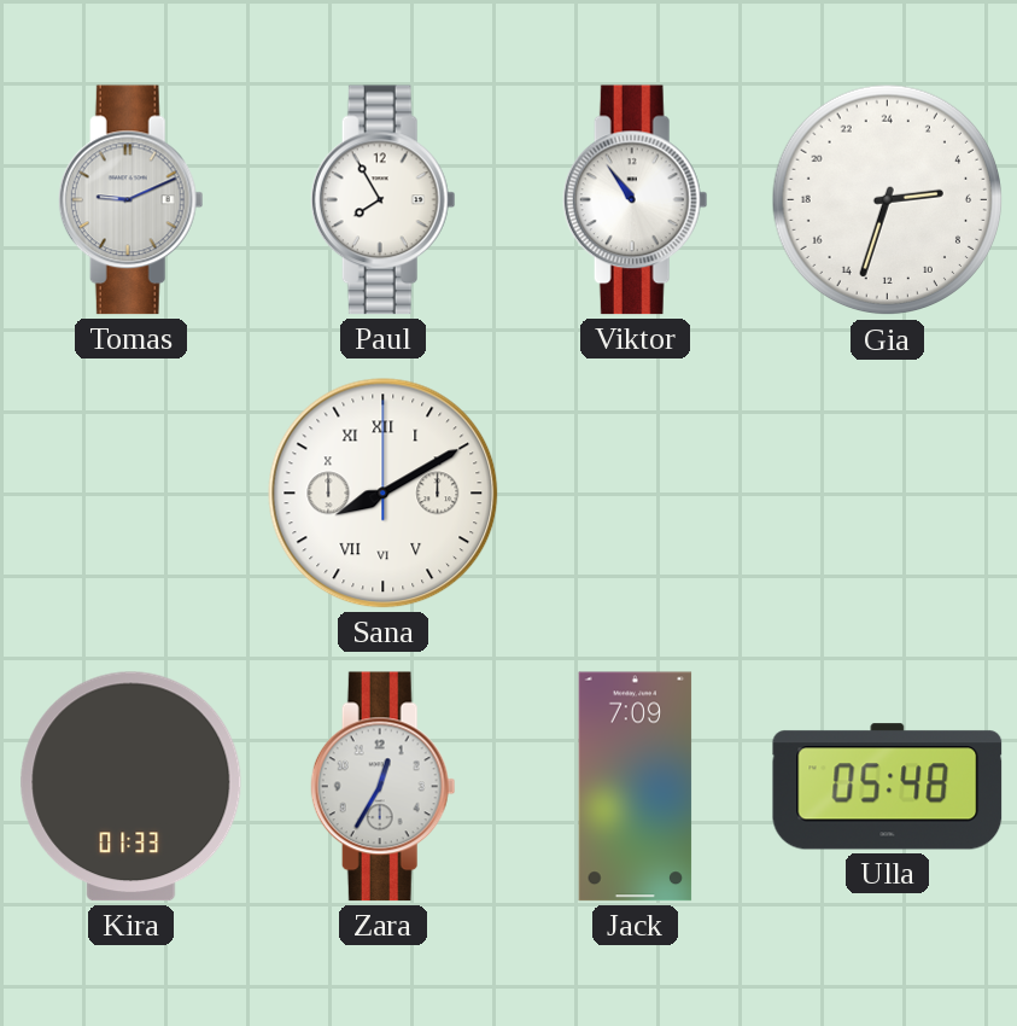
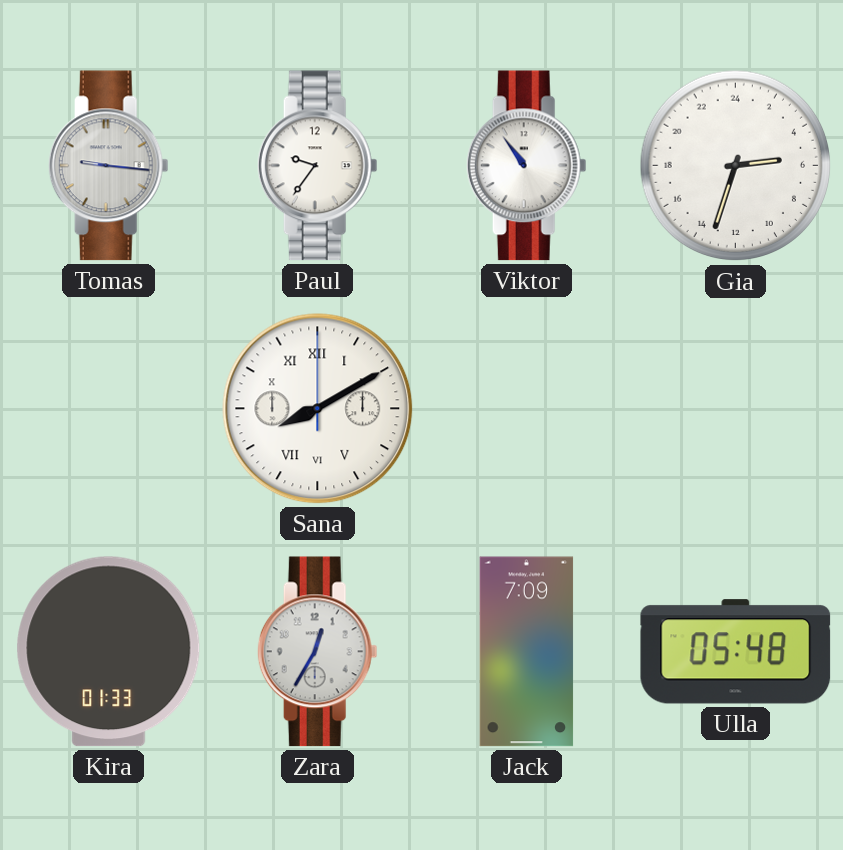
Tomas: 9:11 -> 9:16
Paul: 7:55 -> 9:36
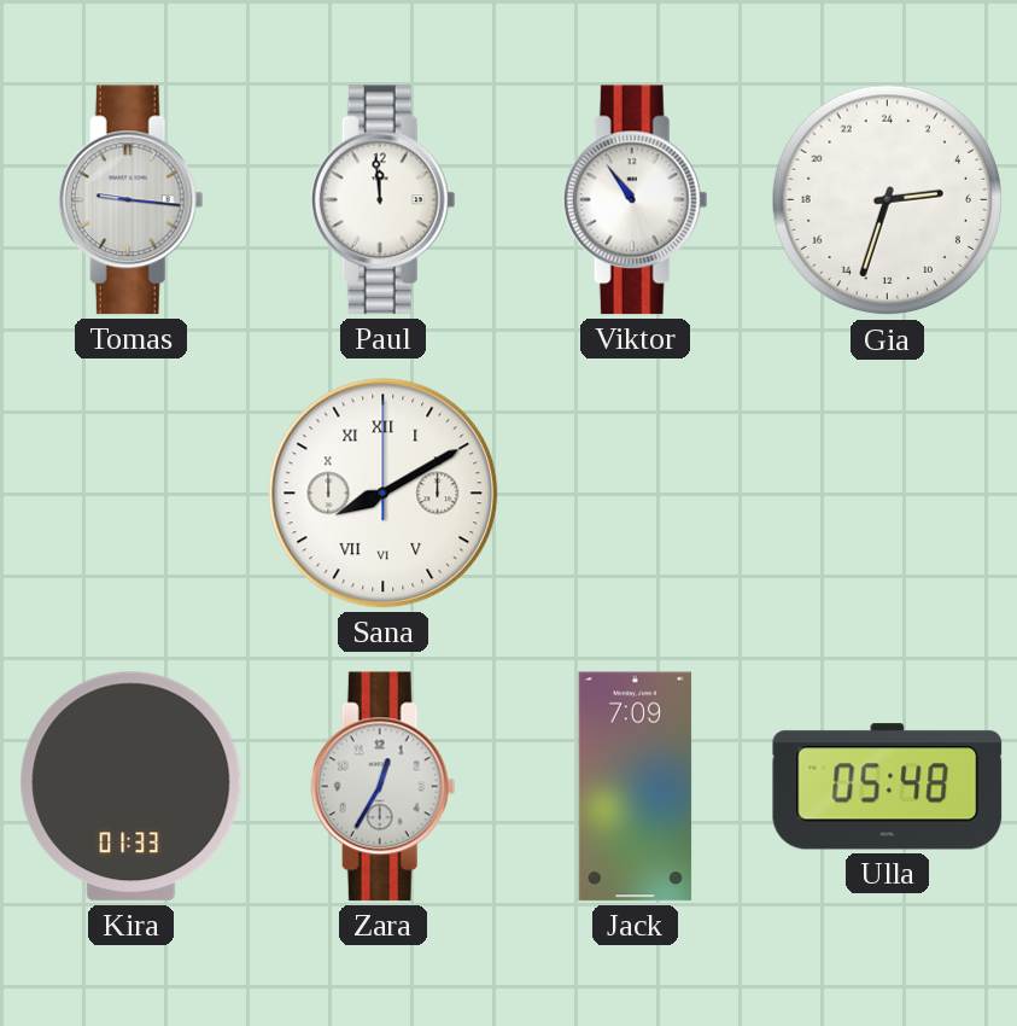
Paul: 9:36 -> 11:59
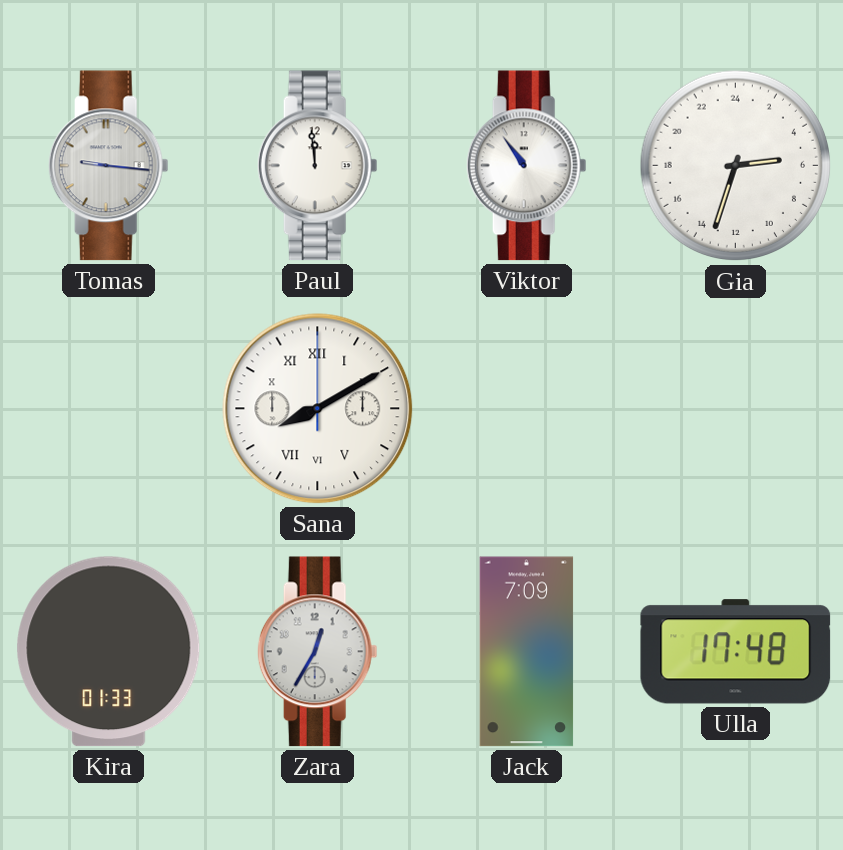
Ulla: 05:48 -> 17:48
